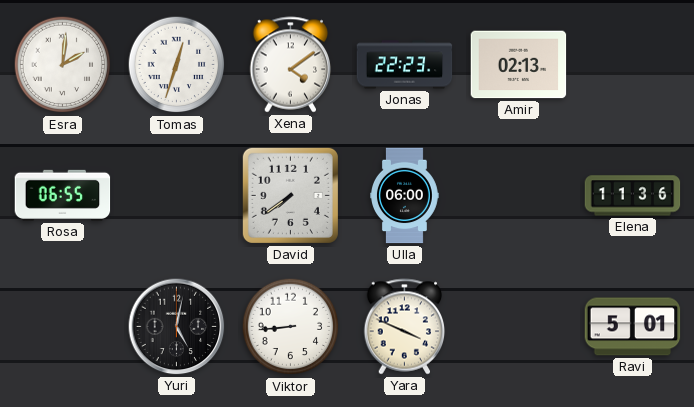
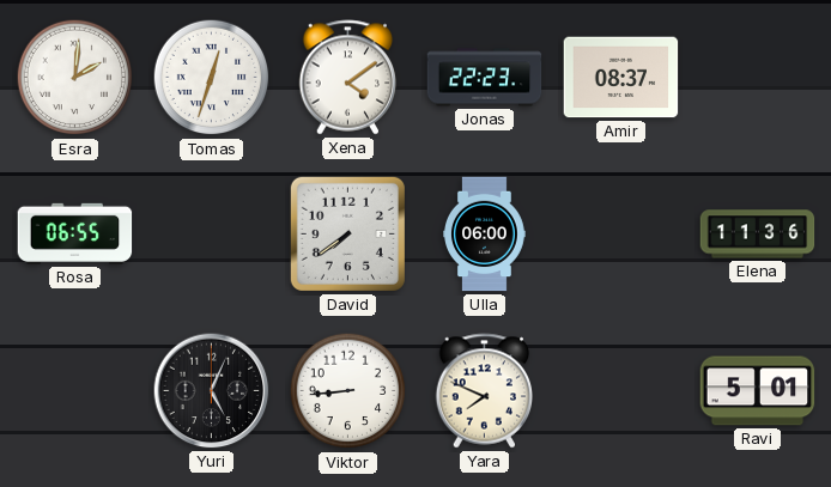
Amir: 02:13 -> 08:37
Yuri: 5:02 -> 5:04
Yara: 3:49 -> 7:49
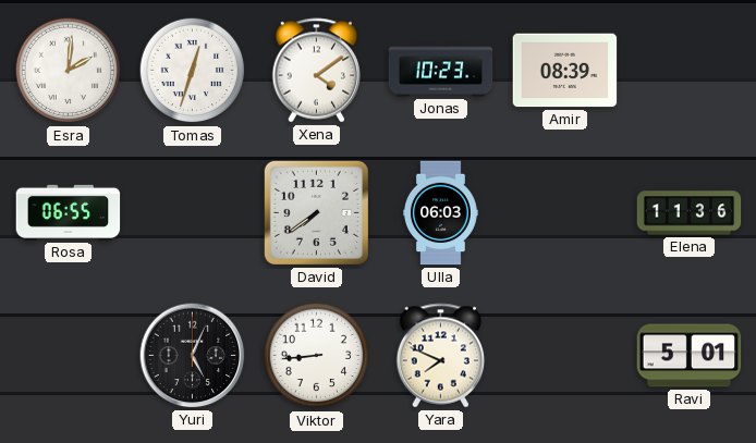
Jonas: 22:23 -> 10:23
Amir: 08:37 -> 08:39
Ulla: 06:00 -> 06:03
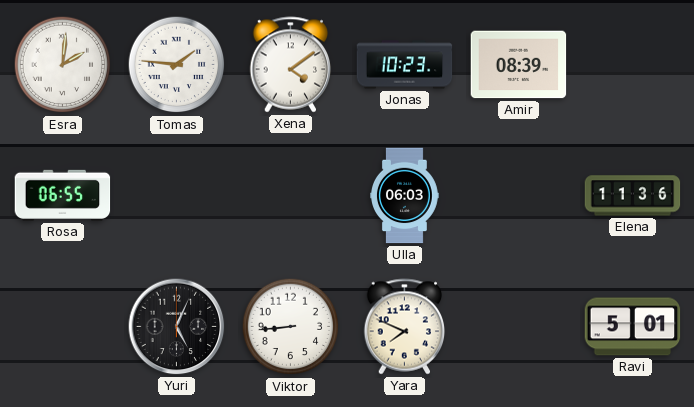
Tomas: 12:33 -> 1:46
David: 7:39 -> none
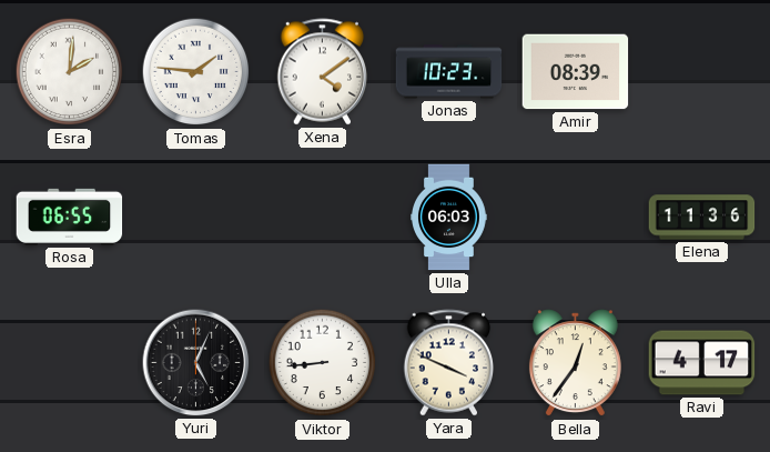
Yara: 7:49 -> 3:49
Bella: none -> 12:36
Ravi: 5:01 -> 4:17
